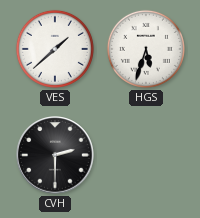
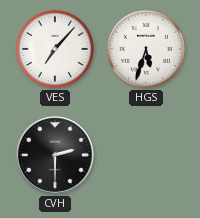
VES: 1:38 -> 7:07
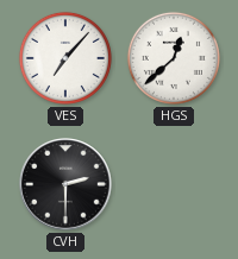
HGS: 5:33 -> 12:38
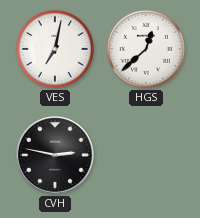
VES: 7:07 -> 7:02
CVH: 2:30 -> 2:47
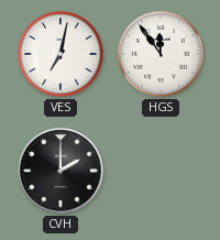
HGS: 12:38 -> 11:54
CVH: 2:47 -> 2:00
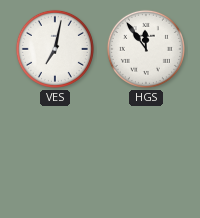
CVH: 2:00 -> none
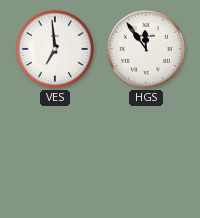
VES: 7:02 -> 6:59
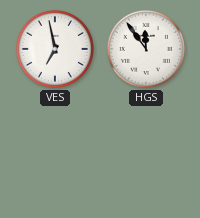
VES: 6:59 -> 6:58
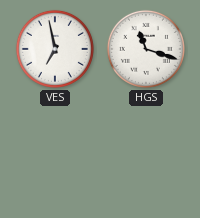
HGS: 11:54 -> 11:18
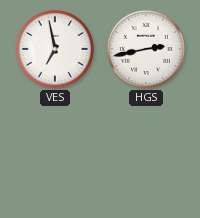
HGS: 11:18 -> 2:43
